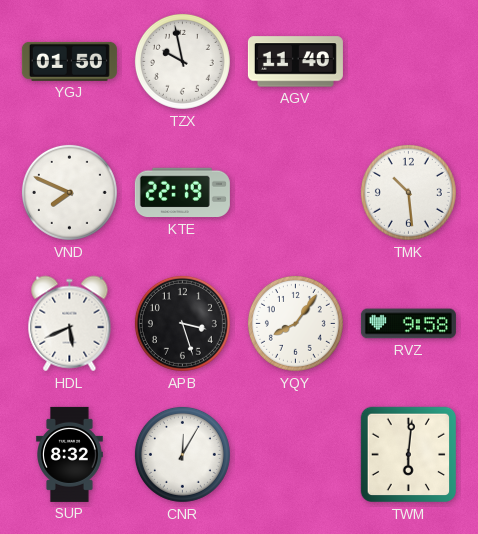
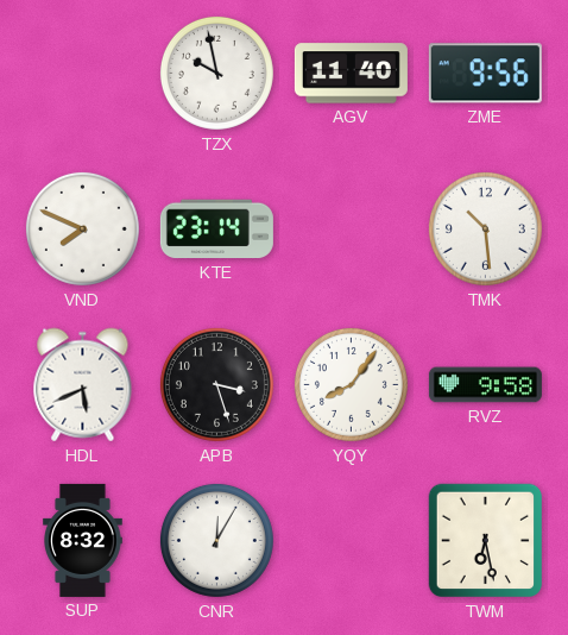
YGJ: 01:50 -> none
ZME: none -> 9:56
KTE: 22:19 -> 23:14
TWM: 6:01 -> 6:28
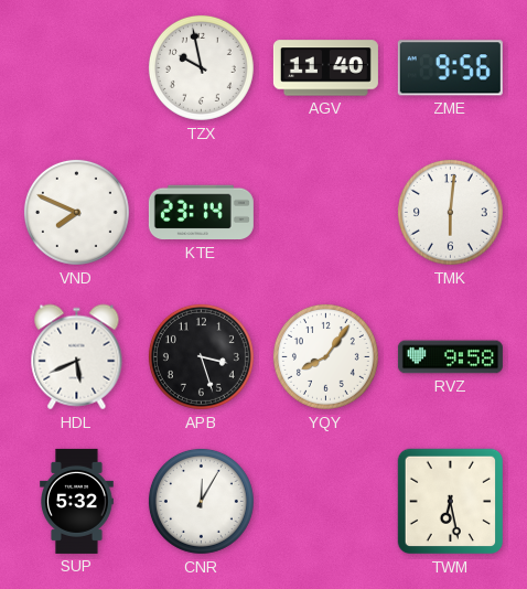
TMK: 10:29 -> 6:01
SUP: 8:32 -> 5:32
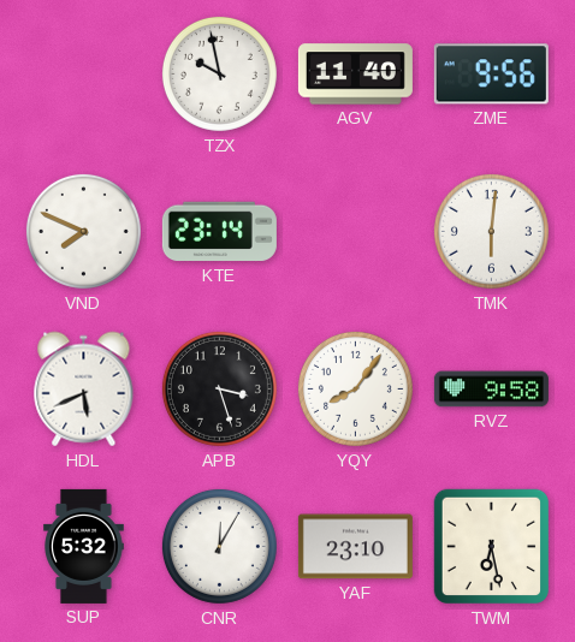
YAF: none -> 23:10
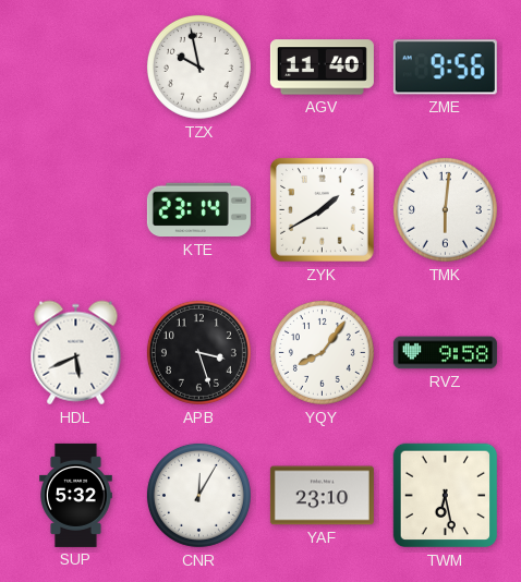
VND: 7:49 -> none
ZYK: none -> 1:40
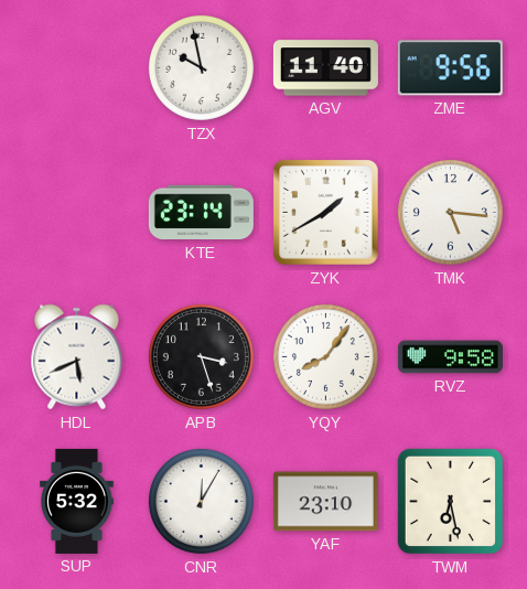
TMK: 6:01 -> 5:16
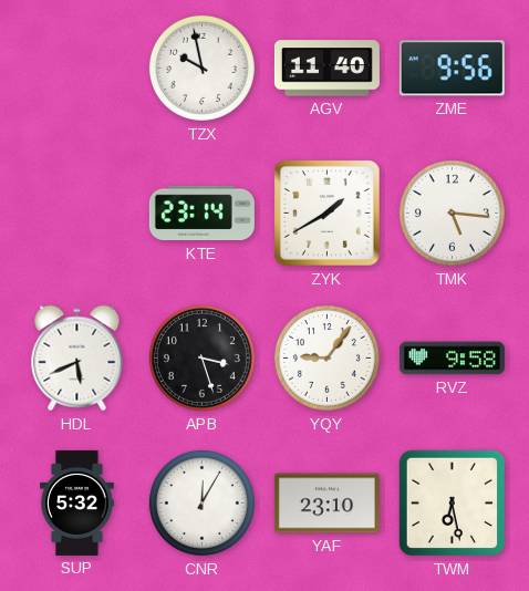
YQY: 8:06 -> 9:06
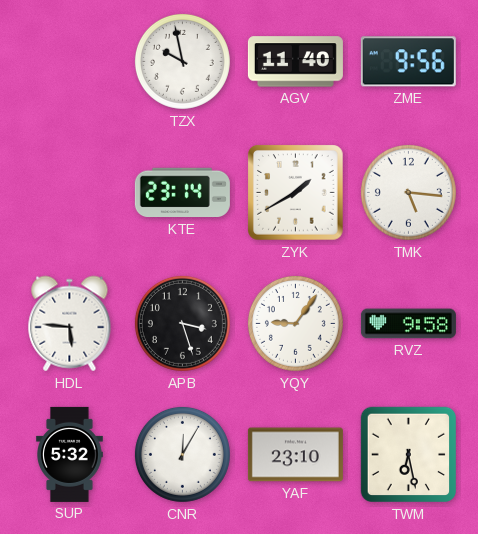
HDL: 5:41 -> 5:46
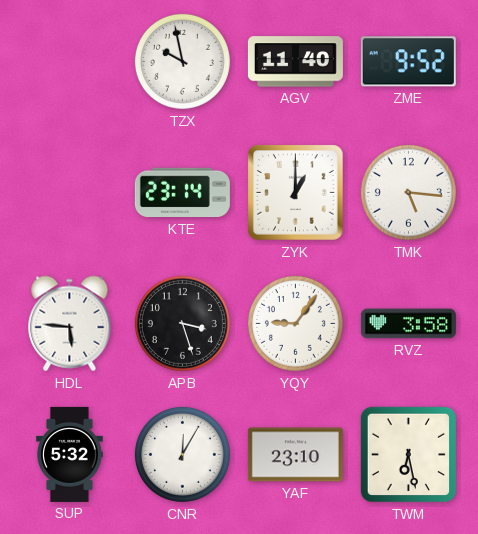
ZME: 9:56 -> 9:52
ZYK: 1:40 -> 1:00
RVZ: 9:58 -> 3:58
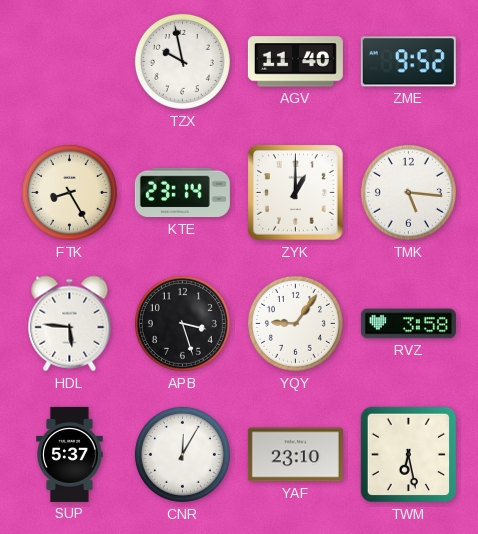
FTK: none -> 8:25
SUP: 5:32 -> 5:37
